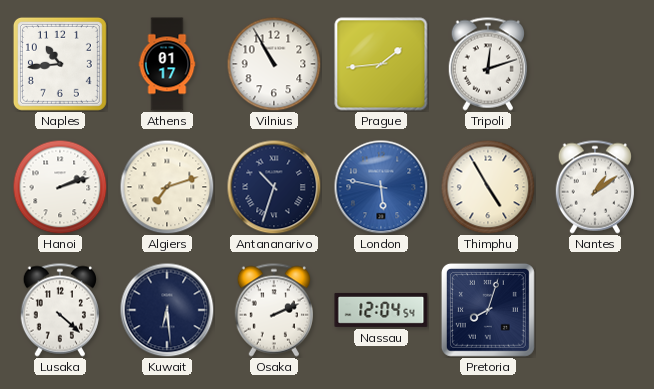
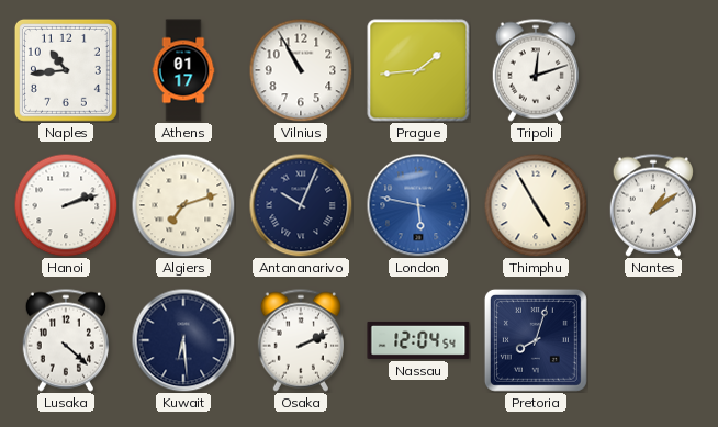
Antananarivo: 10:33 -> 10:04
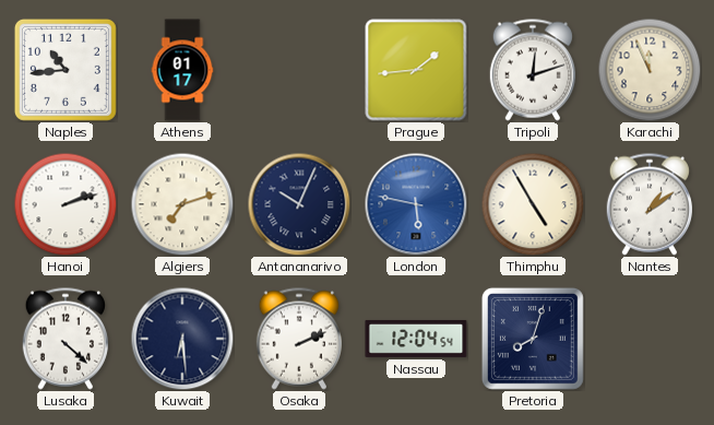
Vilnius: 10:55 -> none
Karachi: none -> 11:56
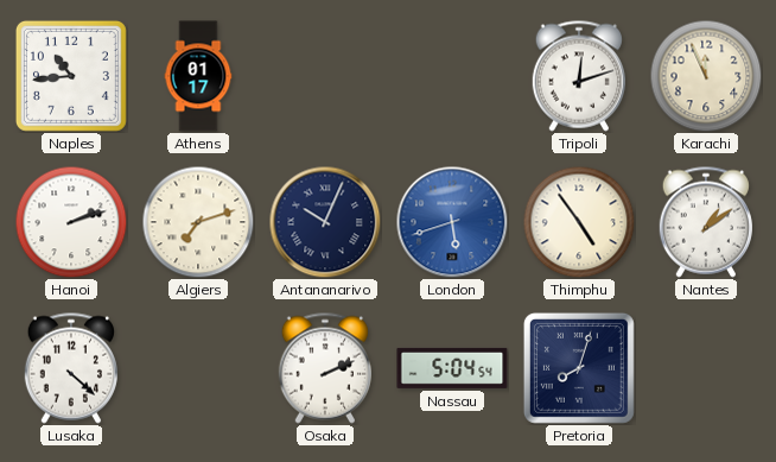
Prague: 1:44 -> none
London: 5:47 -> 5:42
Thimphu: 4:55 -> 4:54
Kuwait: 6:29 -> none
Nassau: 12:04 -> 5:04
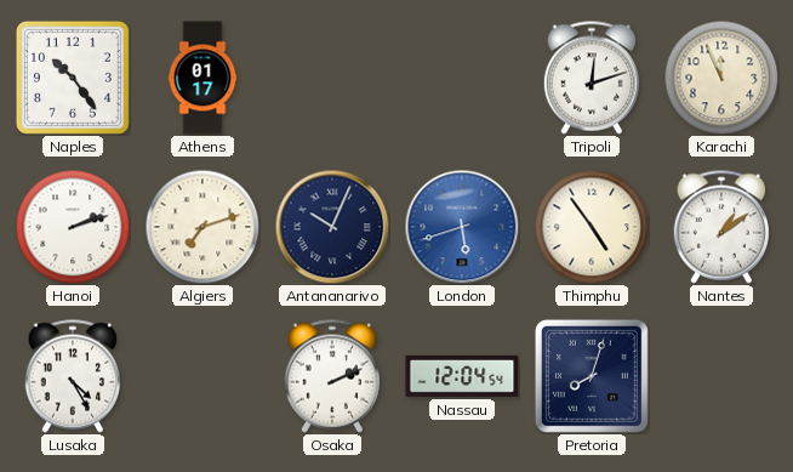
Naples: 10:44 -> 10:24
Lusaka: 4:22 -> 4:25
Nassau: 5:04 -> 12:04
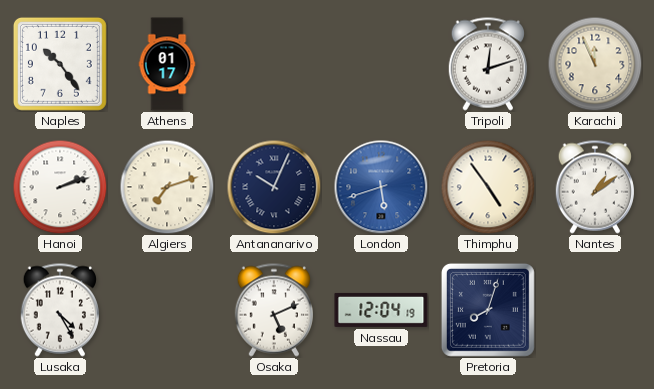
Osaka: 2:11 -> 5:11
Nassau: 12:04:54 -> 12:04:19
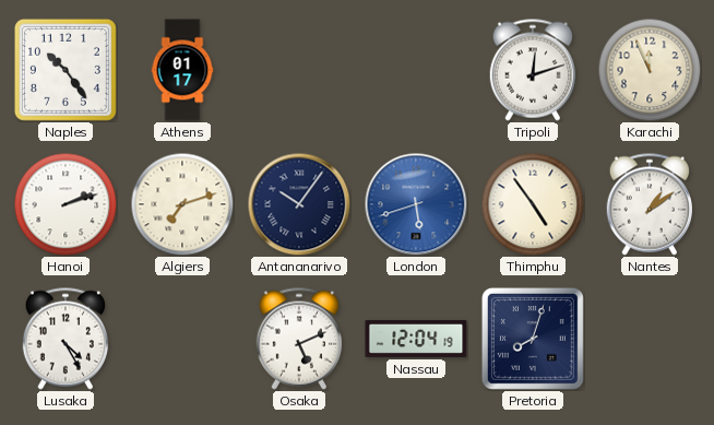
Antananarivo: 10:04 -> 10:06
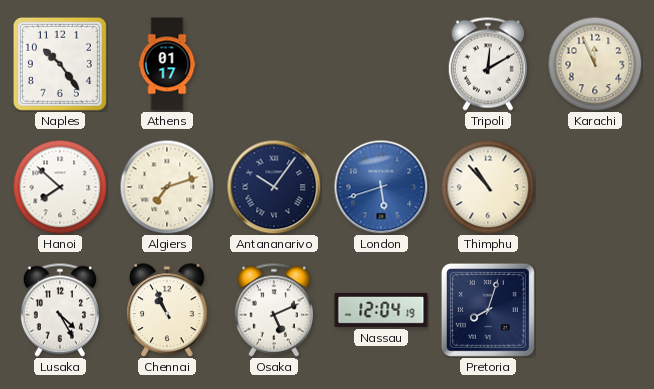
Tripoli: 12:12 -> 12:10
Hanoi: 2:12 -> 7:52
Thimphu: 4:54 -> 10:53
Nantes: 1:09 -> none
Chennai: none -> 10:56
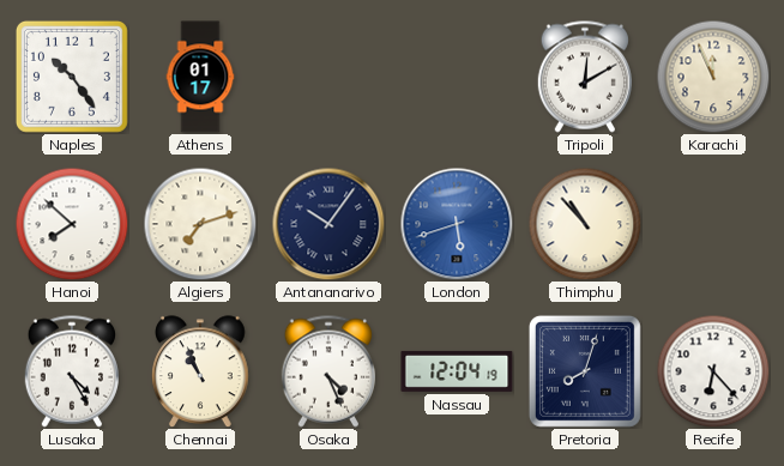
Osaka: 5:11 -> 4:26
Recife: none -> 6:23
